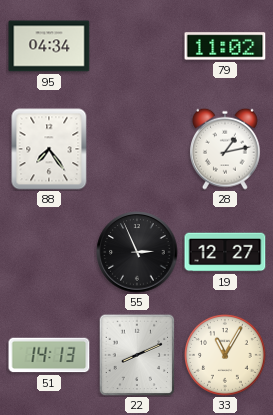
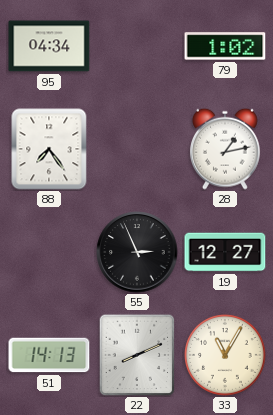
79: 11:02 -> 1:02
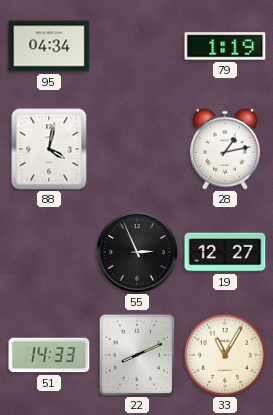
79: 1:02 -> 1:19
88: 7:24 -> 4:02
51: 14:13 -> 14:33
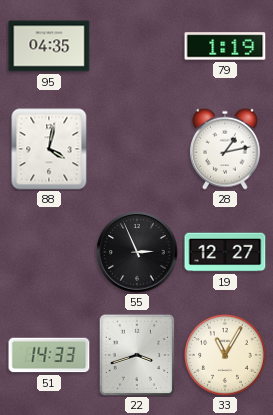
95: 04:34 -> 04:35
22: 8:11 -> 3:42
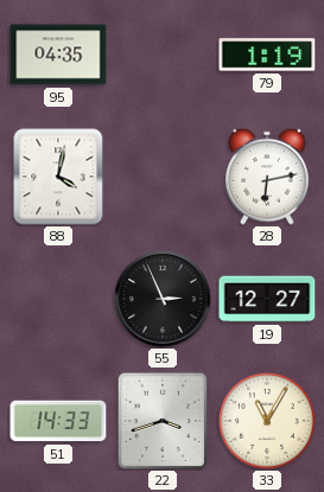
28: 1:13 -> 6:13
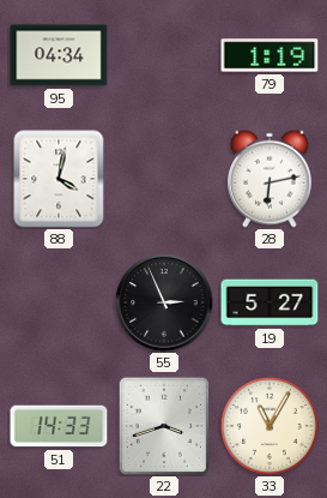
95: 04:35 -> 04:34
19: 12:27 -> 5:27
